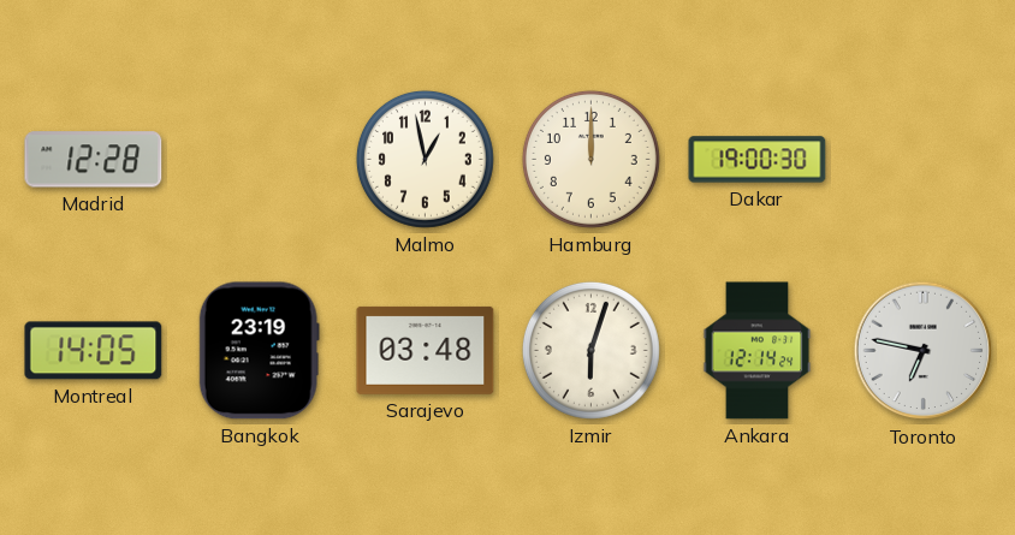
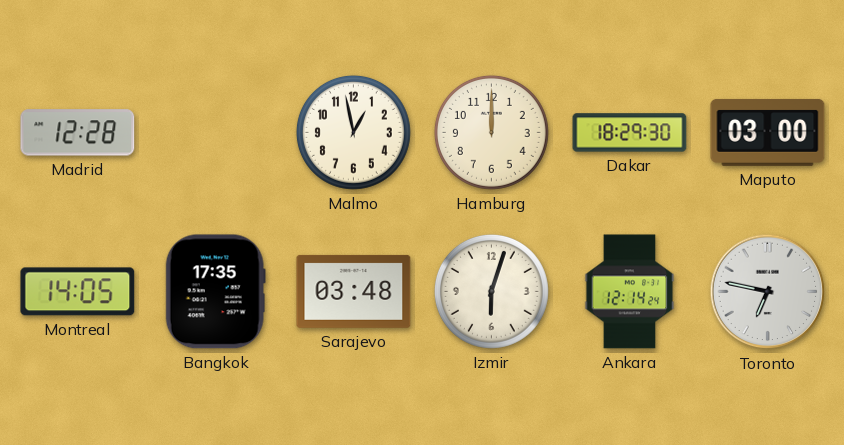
Dakar: 19:00 -> 18:29
Maputo: none -> 03:00
Bangkok: 23:19 -> 17:35
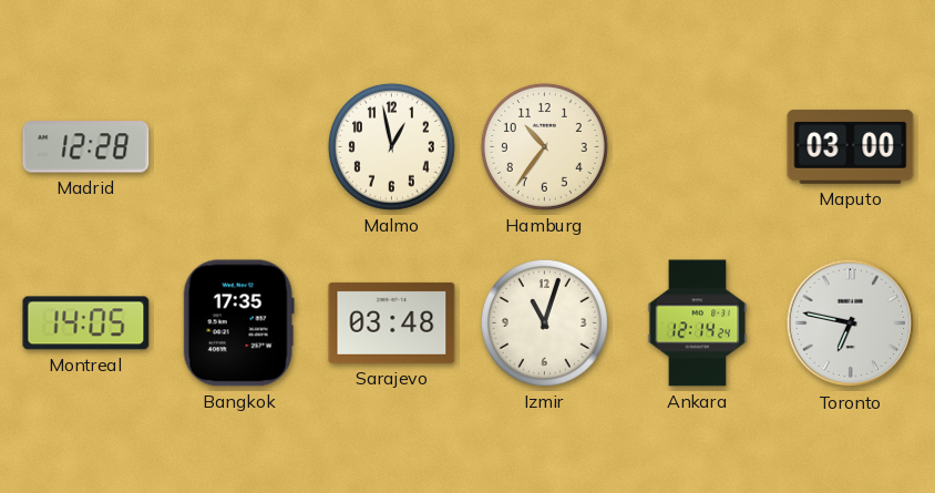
Hamburg: 12:00 -> 10:36
Dakar: 18:29 -> none
Izmir: 6:03 -> 11:03
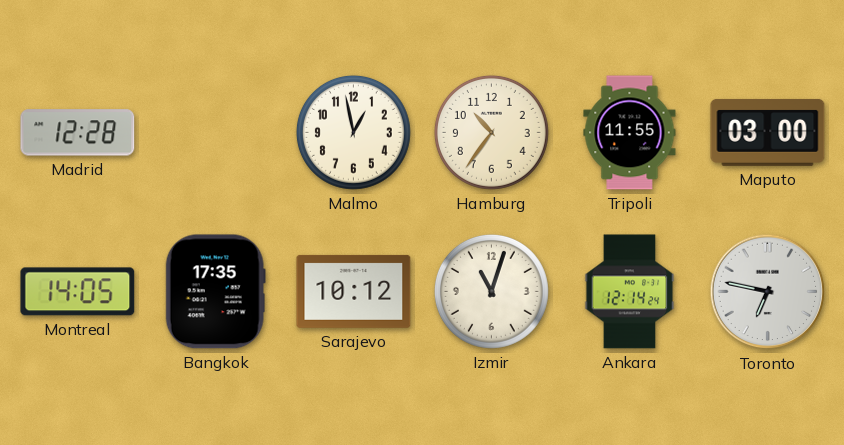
Tripoli: none -> 11:55
Sarajevo: 03:48 -> 10:12
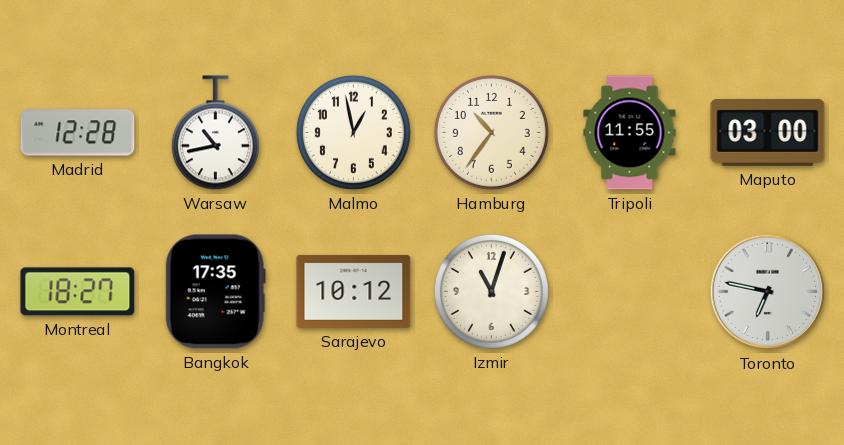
Warsaw: none -> 10:43
Montreal: 14:05 -> 18:27
Ankara: 12:14 -> none
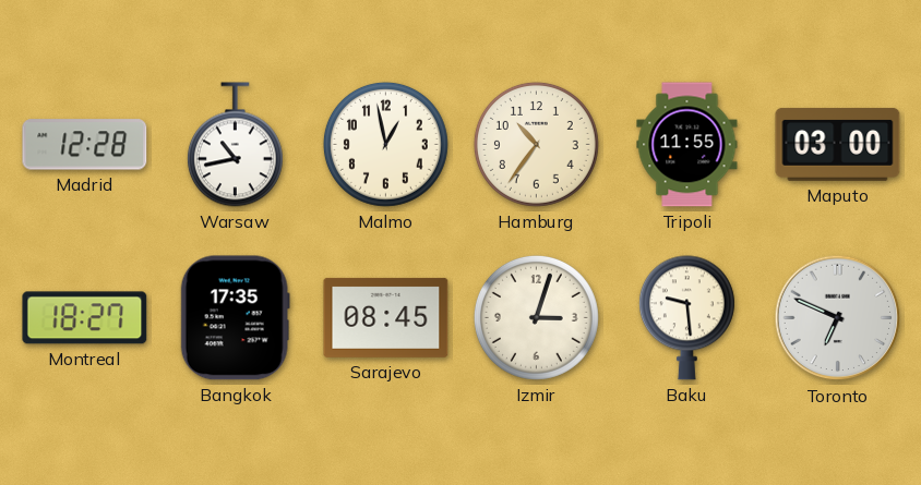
Sarajevo: 10:12 -> 08:45
Izmir: 11:03 -> 3:03
Baku: none -> 9:29
Toronto: 6:47 -> 6:49
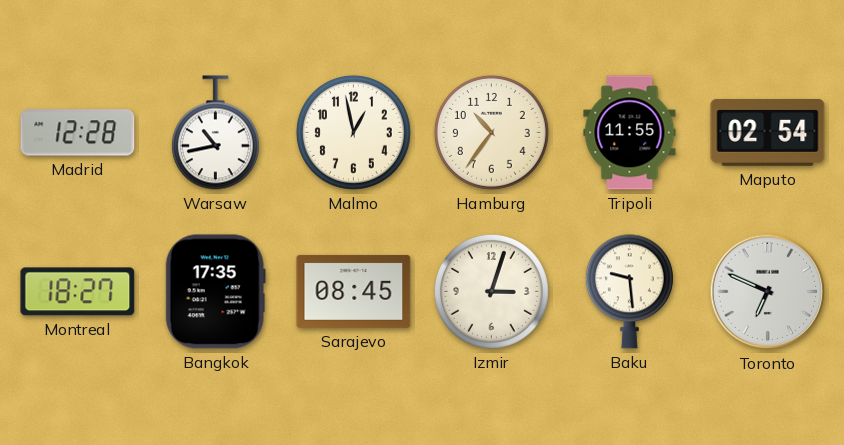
Maputo: 03:00 -> 02:54
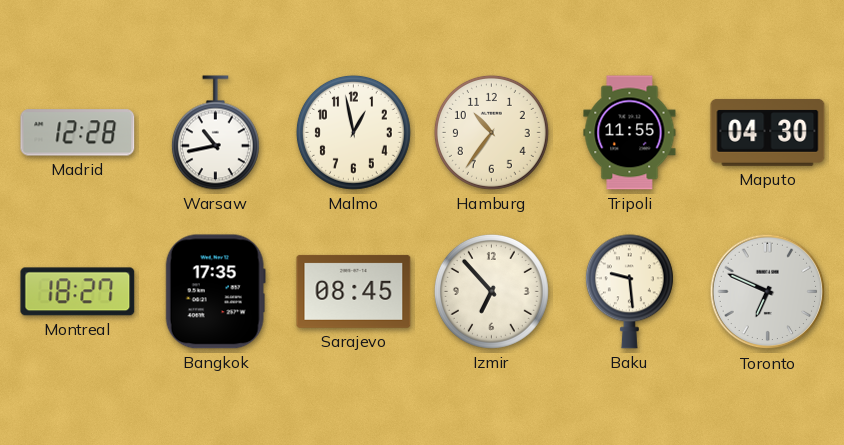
Maputo: 02:54 -> 04:30
Izmir: 3:03 -> 6:53
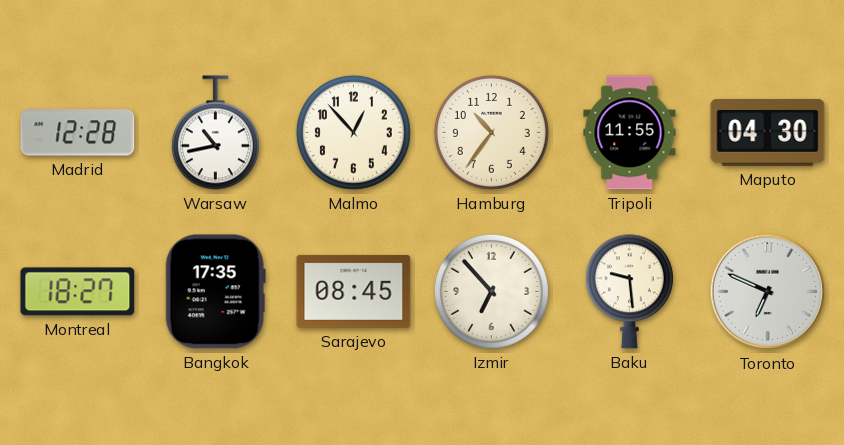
Malmo: 12:58 -> 12:53
